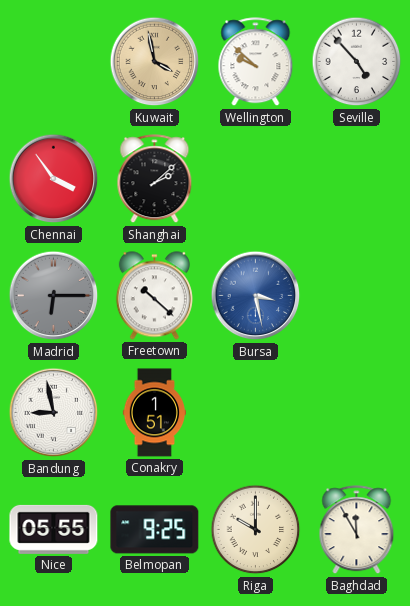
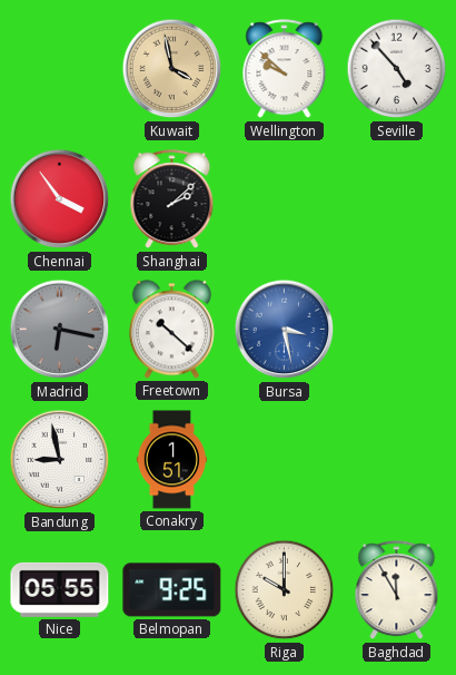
Madrid: 6:15 -> 6:17
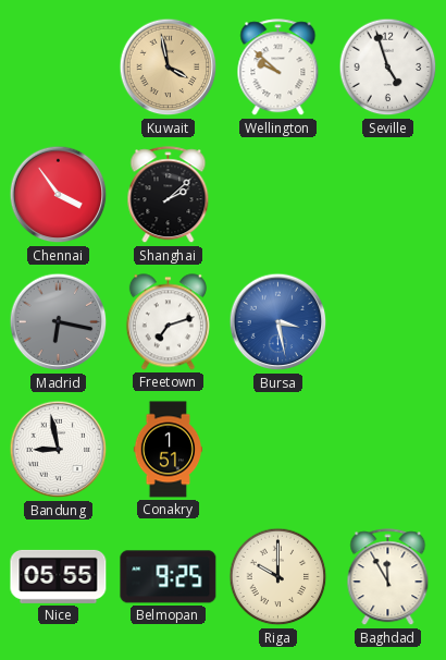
Seville: 4:53 -> 4:57
Freetown: 10:22 -> 7:12
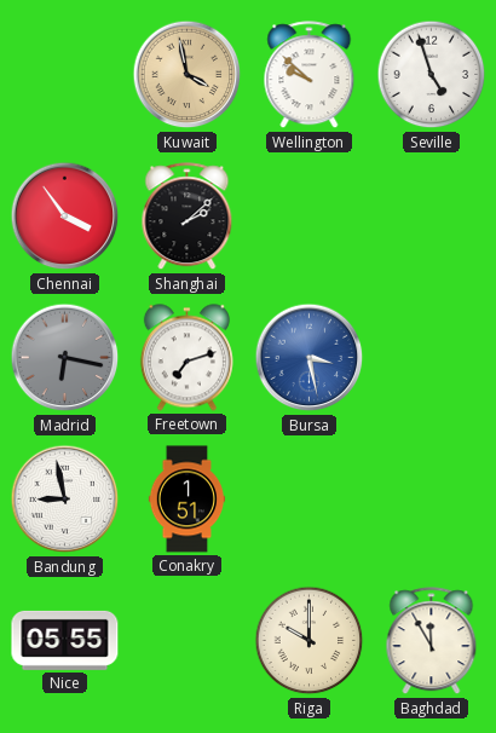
Belmopan: 9:25 -> none
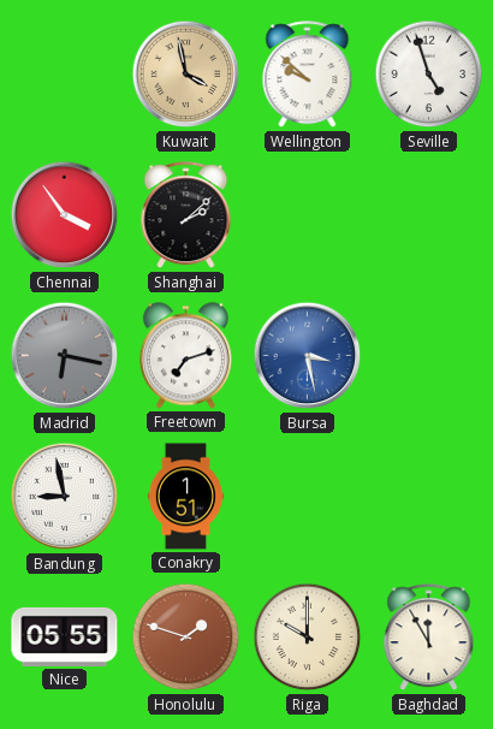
Honolulu: none -> 1:48
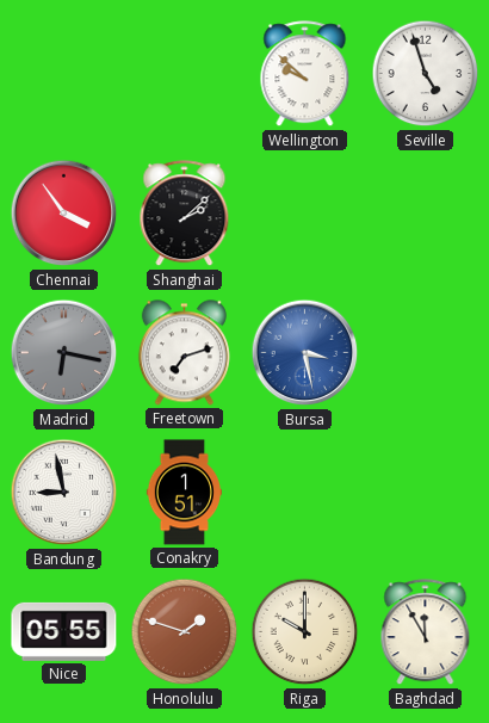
Kuwait: 3:58 -> none
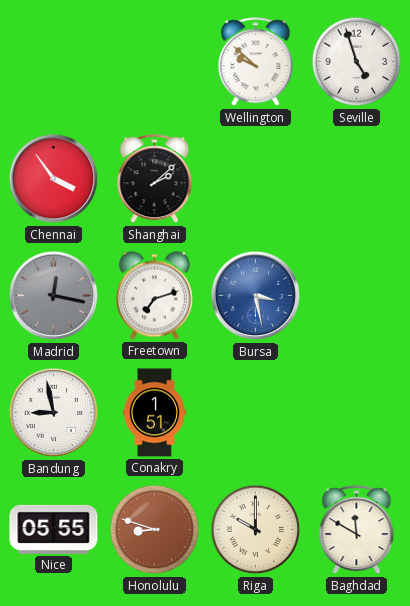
Madrid: 6:17 -> 12:17
Honolulu: 1:48 -> 8:48
Baghdad: 11:55 -> 11:50
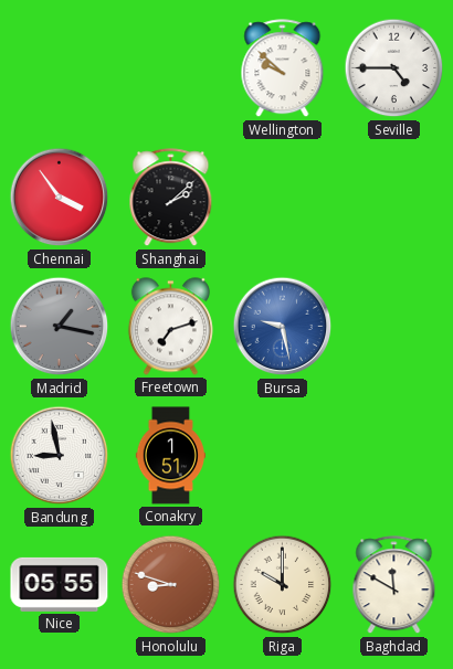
Seville: 4:57 -> 4:45
Madrid: 12:17 -> 1:17
Bursa: 3:28 -> 9:28
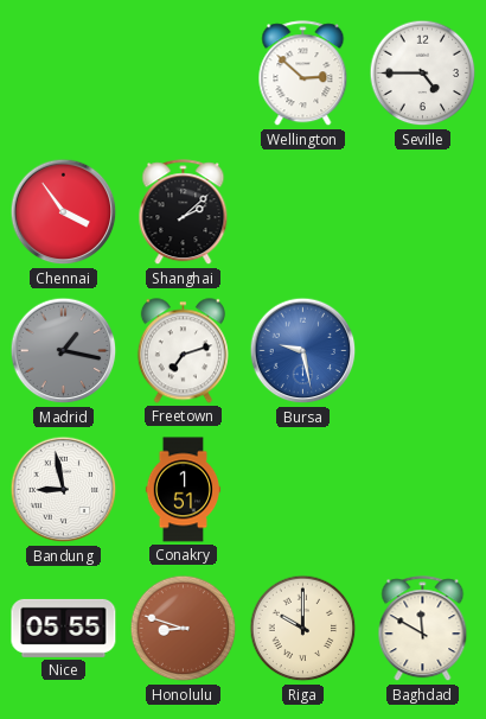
Wellington: 9:52 -> 2:52
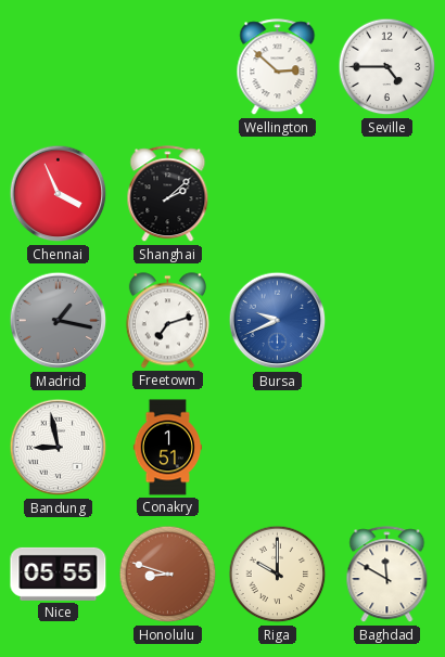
Chennai: 3:54 -> 3:56
Bursa: 9:28 -> 9:41
